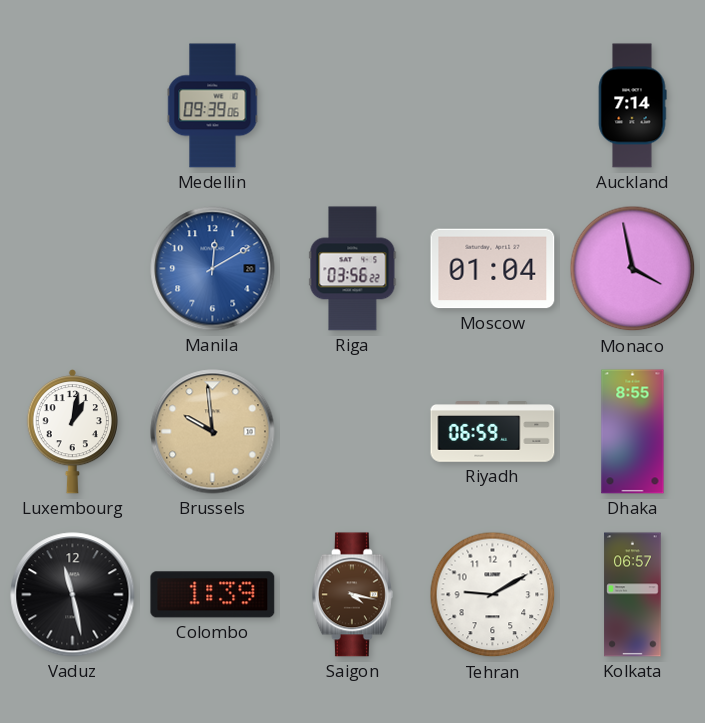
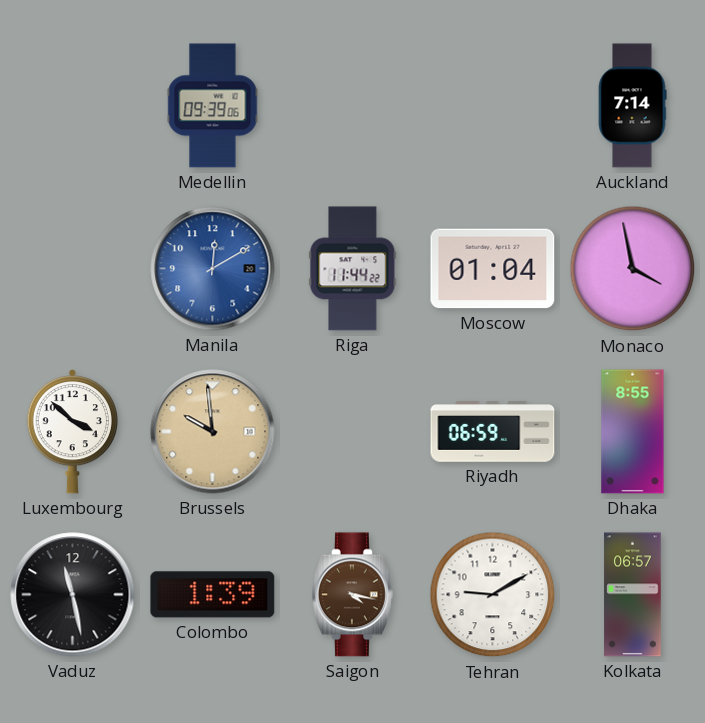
Riga: 03:56 -> 11:44
Luxembourg: 1:02 -> 3:52
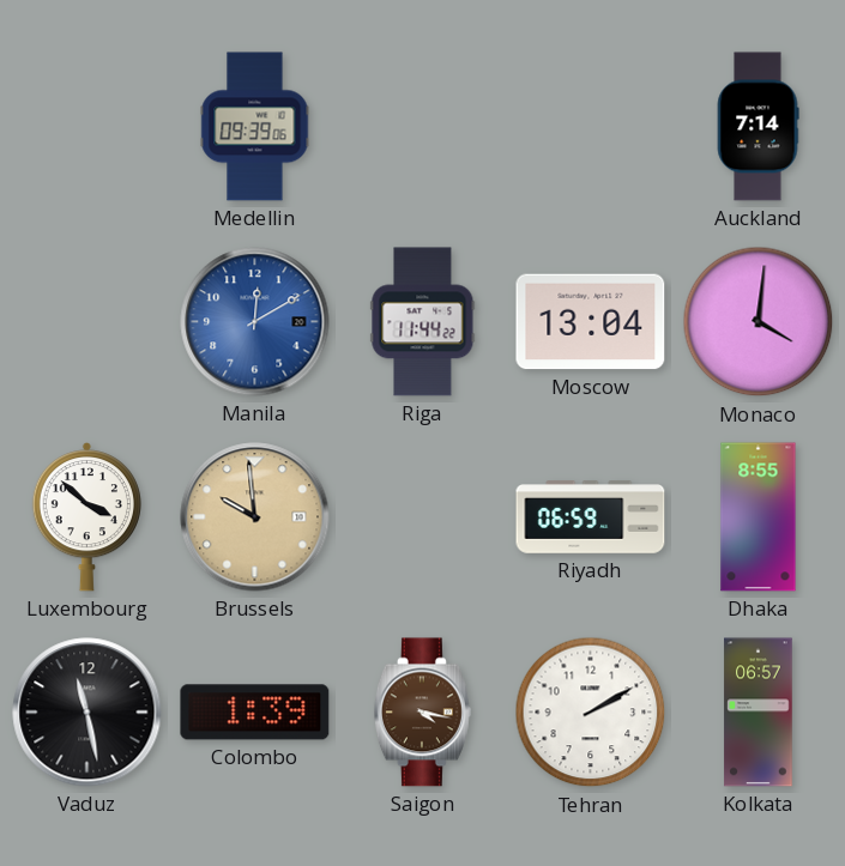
Moscow: 01:04 -> 13:04
Monaco: 3:58 -> 4:01
Tehran: 9:10 -> 2:10
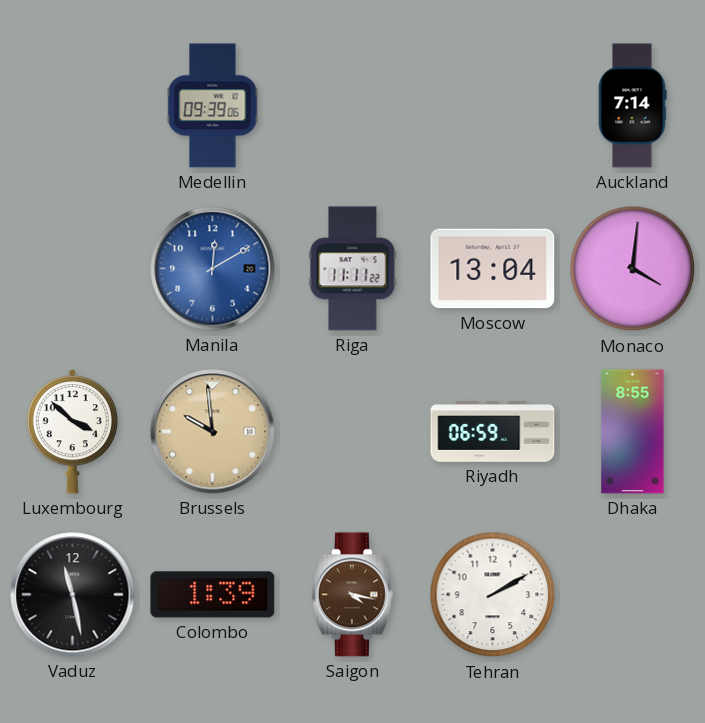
Riga: 11:44 -> 11:11
Kolkata: 06:57 -> none
